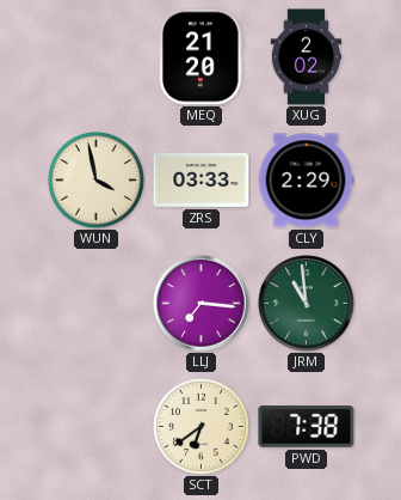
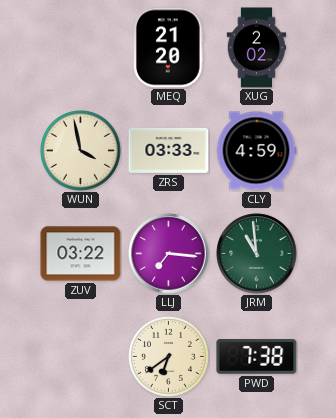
CLY: 2:29 -> 4:59
ZUV: none -> 03:22
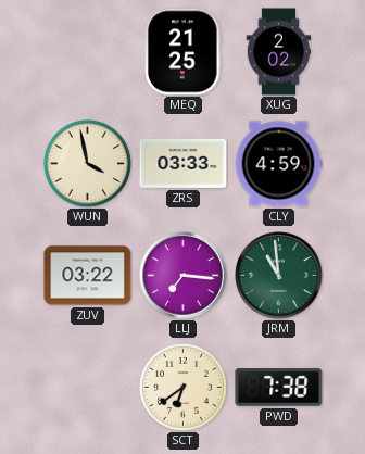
MEQ: 21:20 -> 21:25
